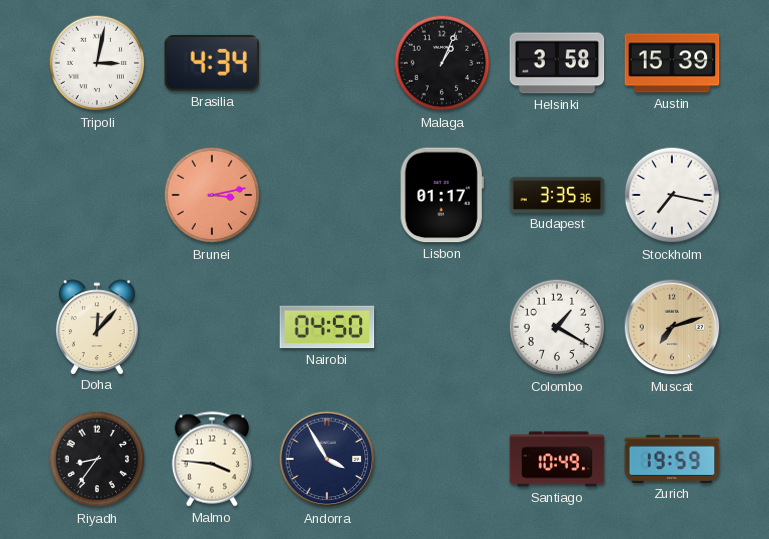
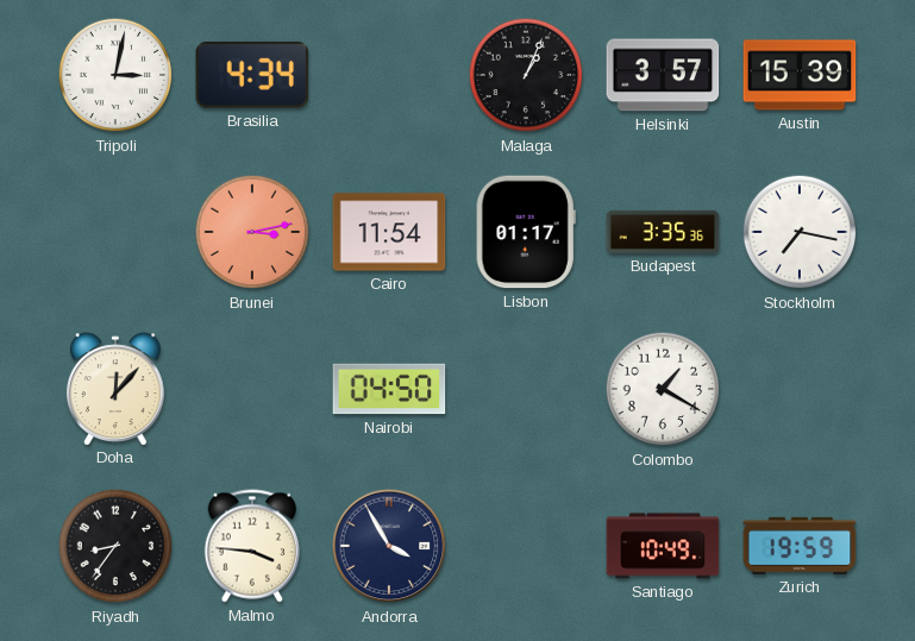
Helsinki: 3:58 -> 3:57
Cairo: none -> 11:54
Muscat: 7:12 -> none
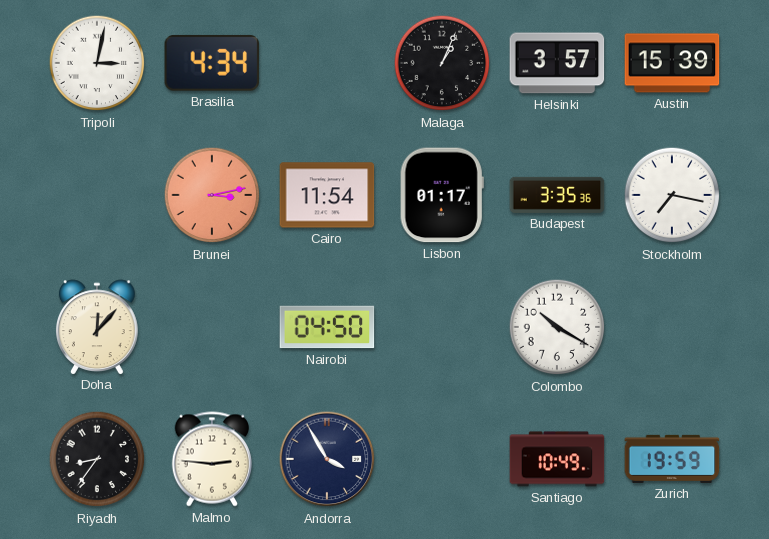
Colombo: 1:20 -> 10:20
Malmo: 3:46 -> 2:46
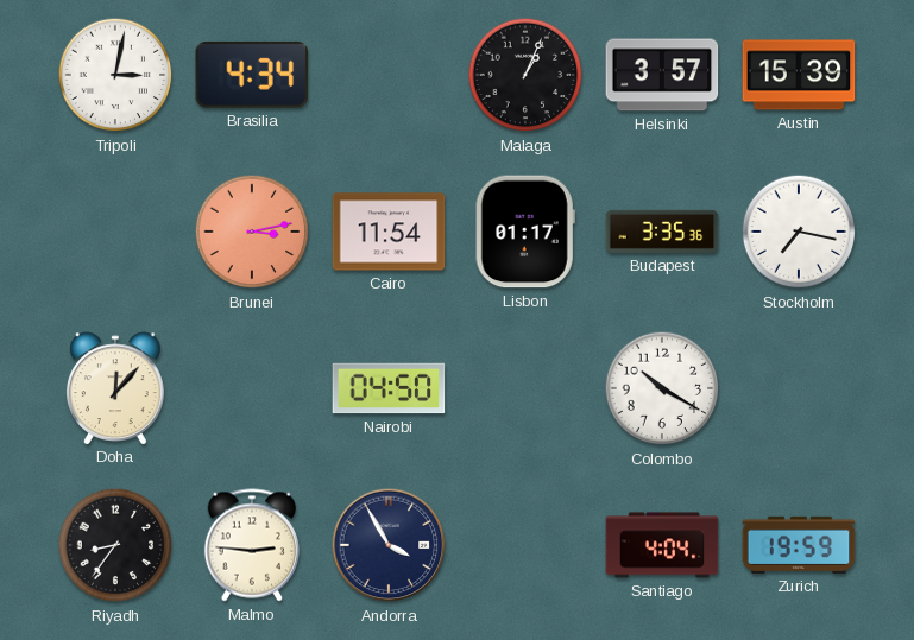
Santiago: 10:49 -> 4:04
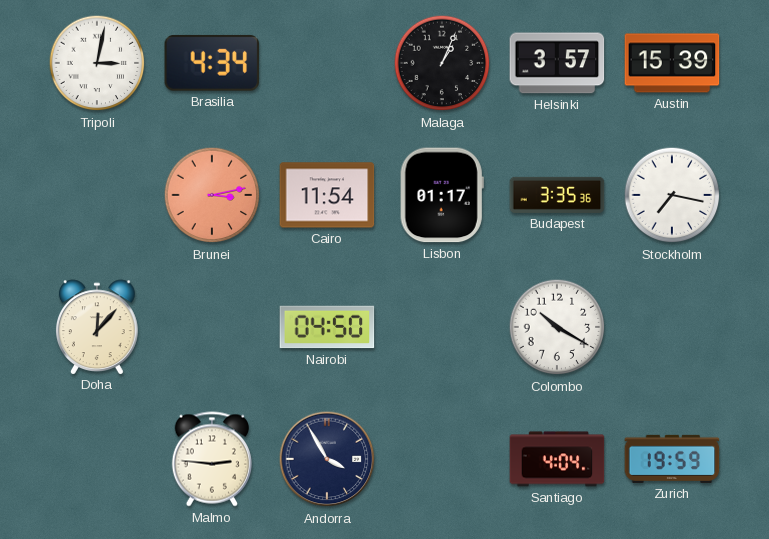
Riyadh: 8:36 -> none
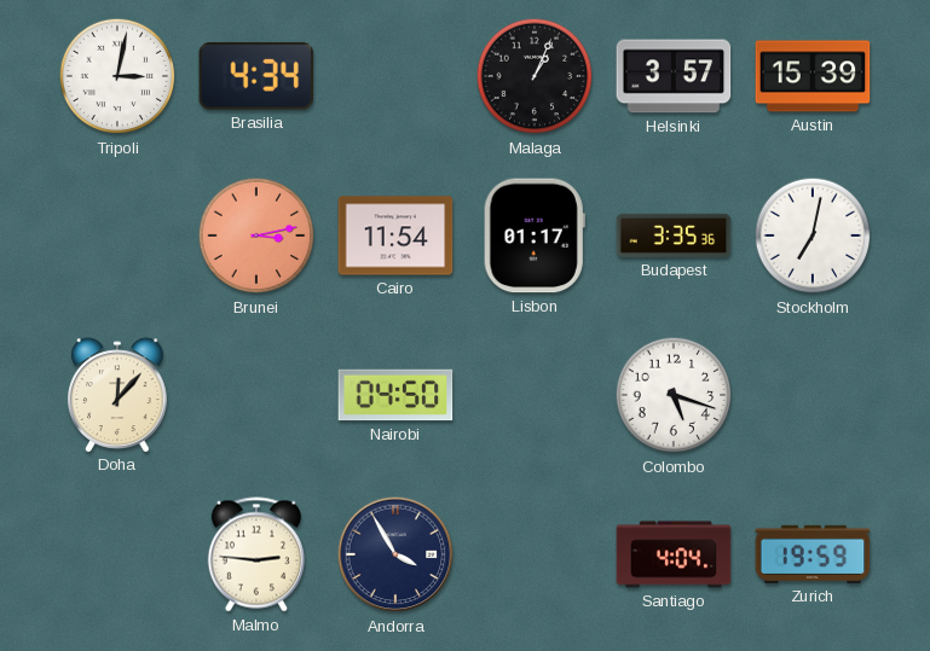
Stockholm: 7:17 -> 7:02
Colombo: 10:20 -> 5:18
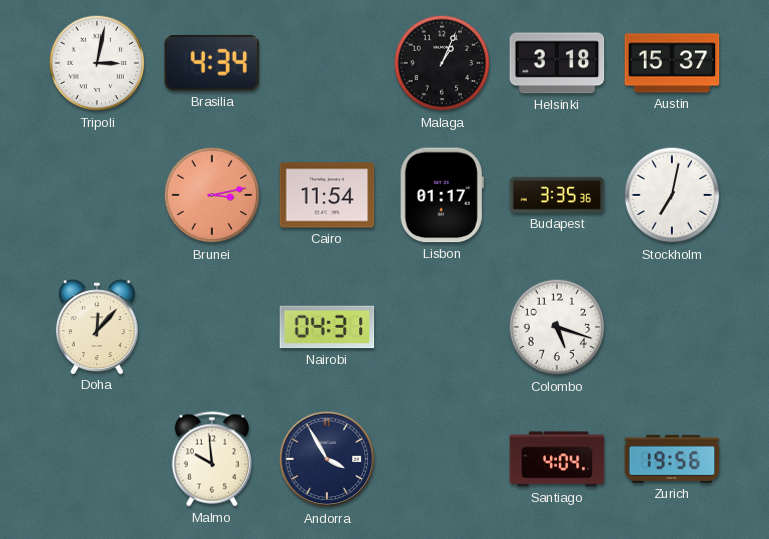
Helsinki: 3:57 -> 3:18
Austin: 15:39 -> 15:37
Nairobi: 04:50 -> 04:31
Malmo: 2:46 -> 9:59
Zurich: 19:59 -> 19:56
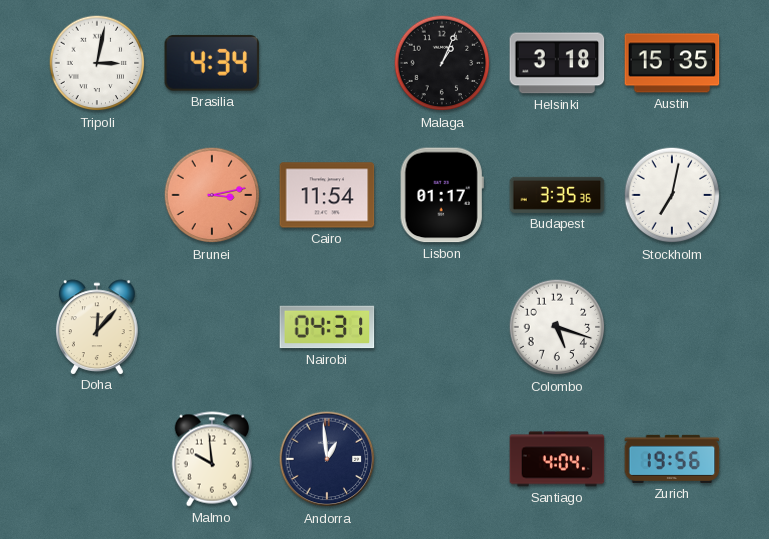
Austin: 15:37 -> 15:35
Andorra: 3:55 -> 12:59
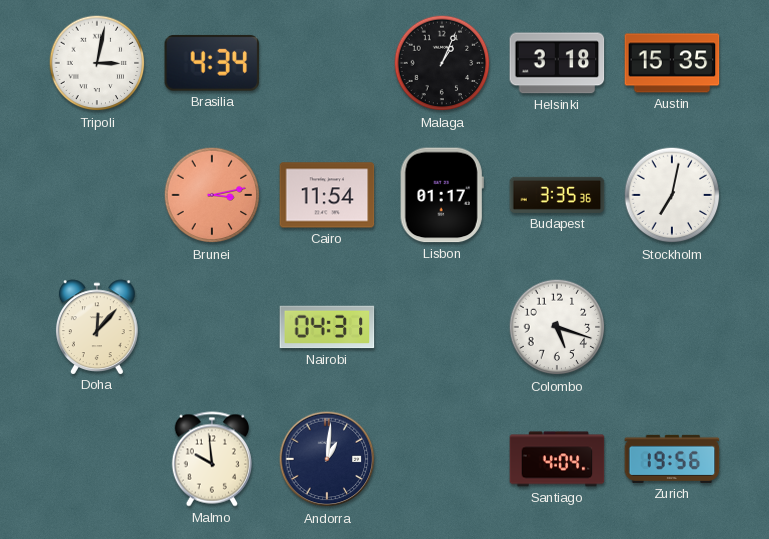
Andorra: 12:59 -> 1:01
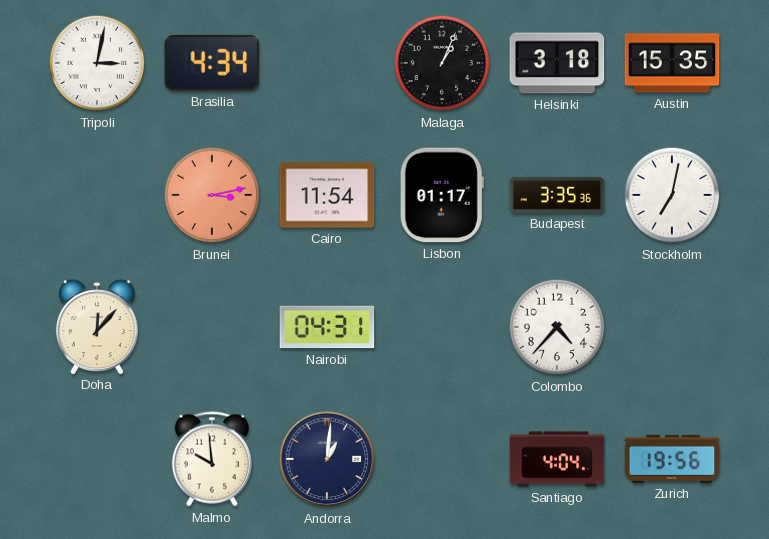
Colombo: 5:18 -> 4:37
